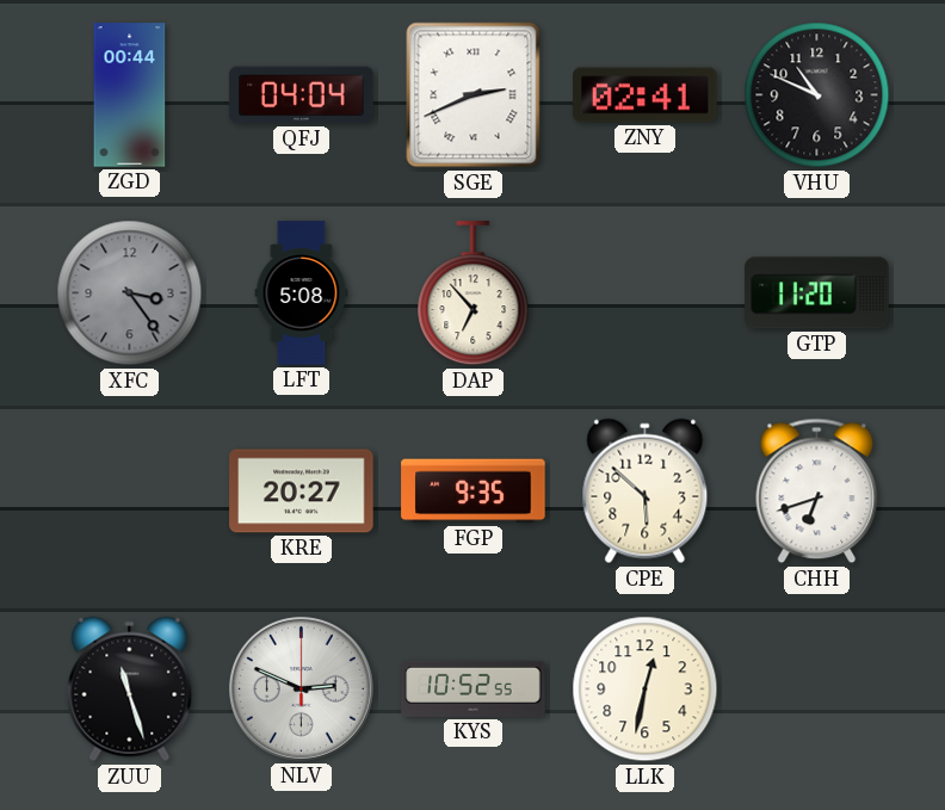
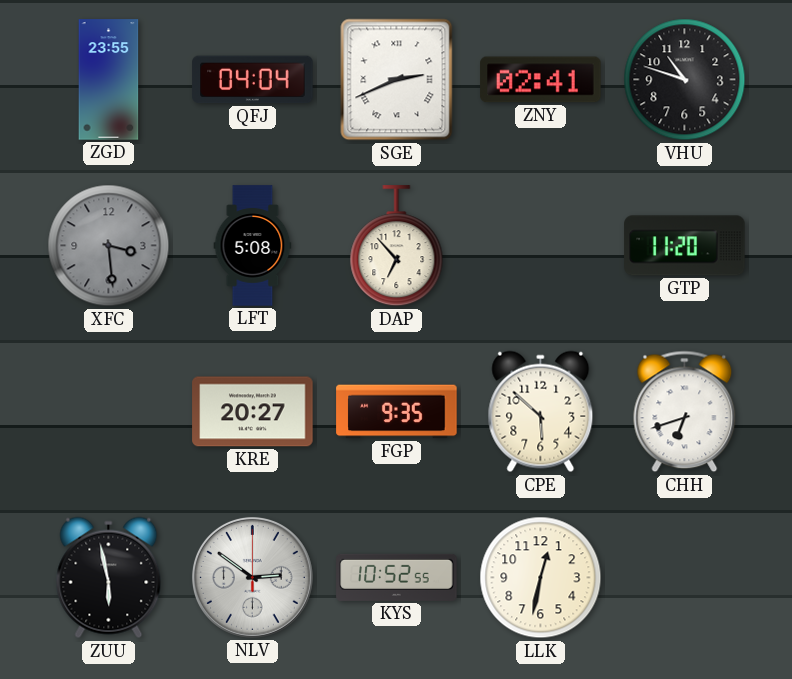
ZGD: 00:44 -> 23:55
VHU: 10:49 -> 10:48
XFC: 3:24 -> 3:29
ZUU: 11:27 -> 5:58
NLV: 2:49 -> 2:51
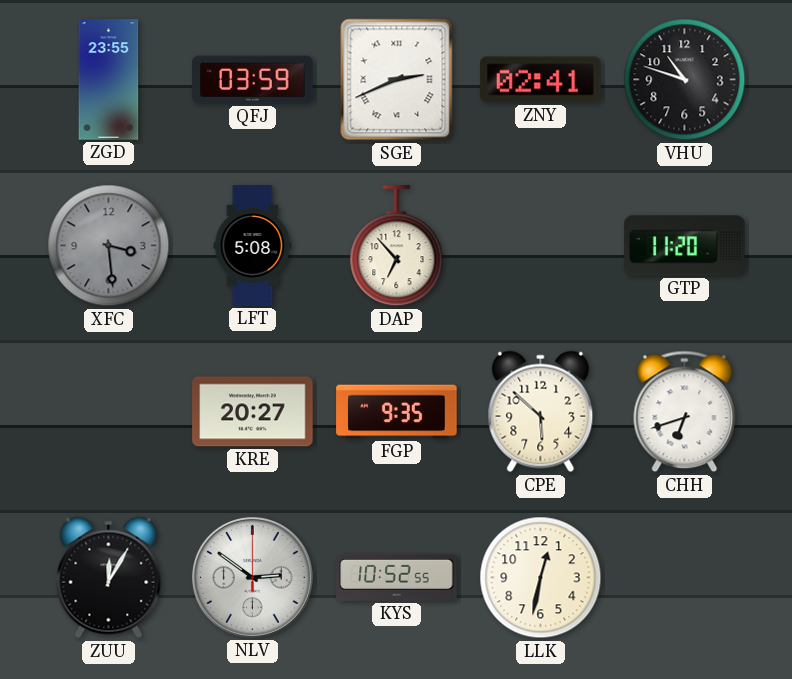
QFJ: 04:04 -> 03:59
ZUU: 5:58 -> 12:05
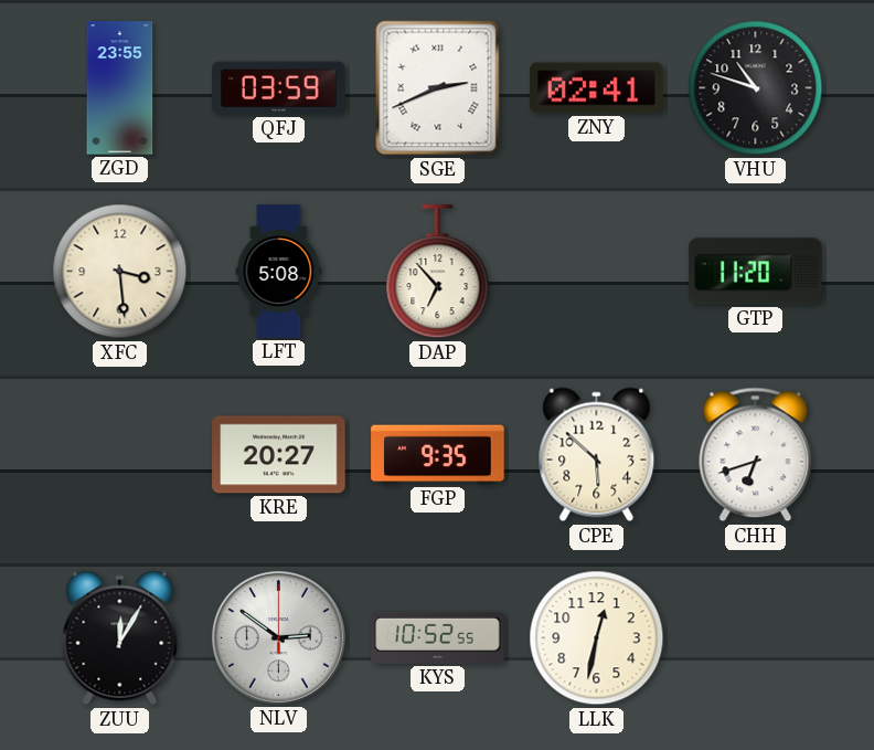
XFC dial: grey -> cream
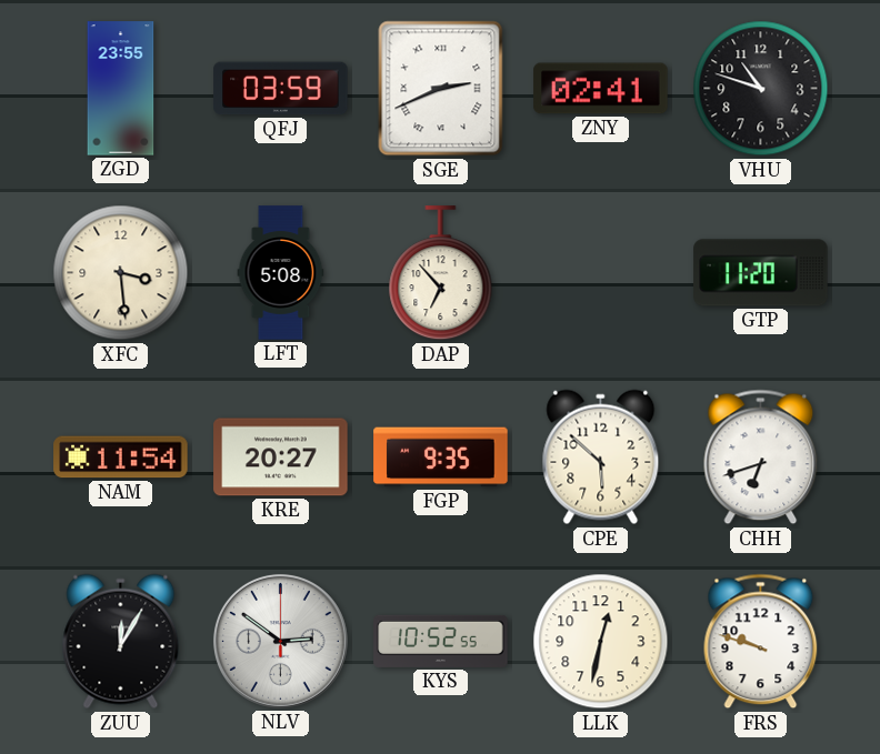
NAM: none -> 11:54
FRS: none -> 9:48
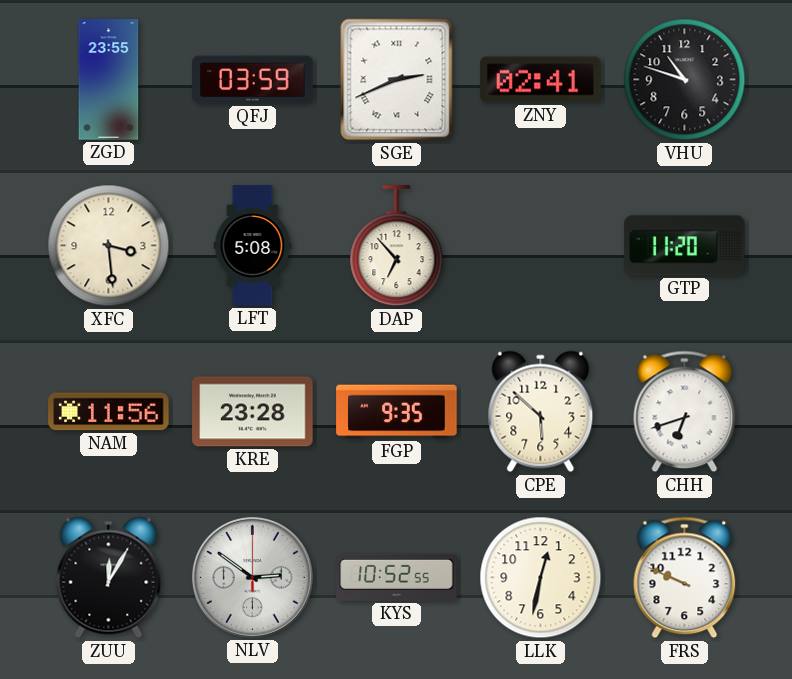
NAM: 11:54 -> 11:56
KRE: 20:27 -> 23:28
FRS: 9:48 -> 9:49
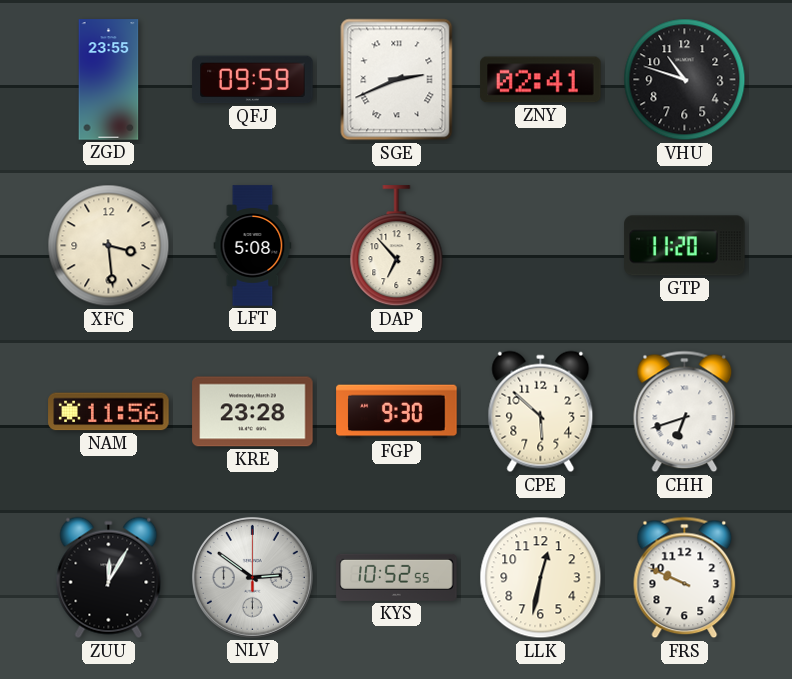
QFJ: 03:59 -> 09:59
FGP: 9:35 -> 9:30
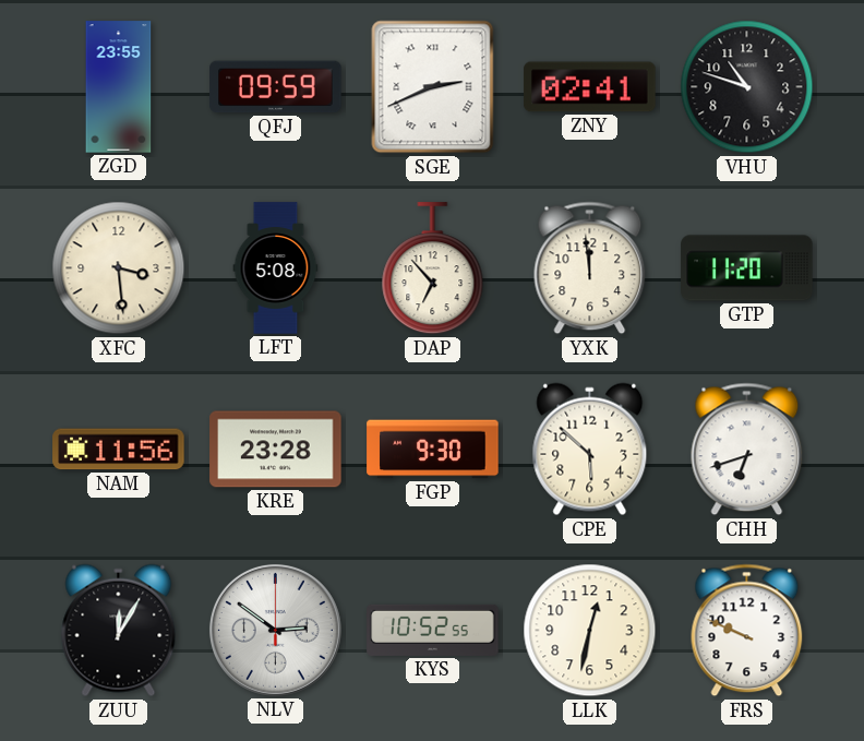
YXK: none -> 11:59
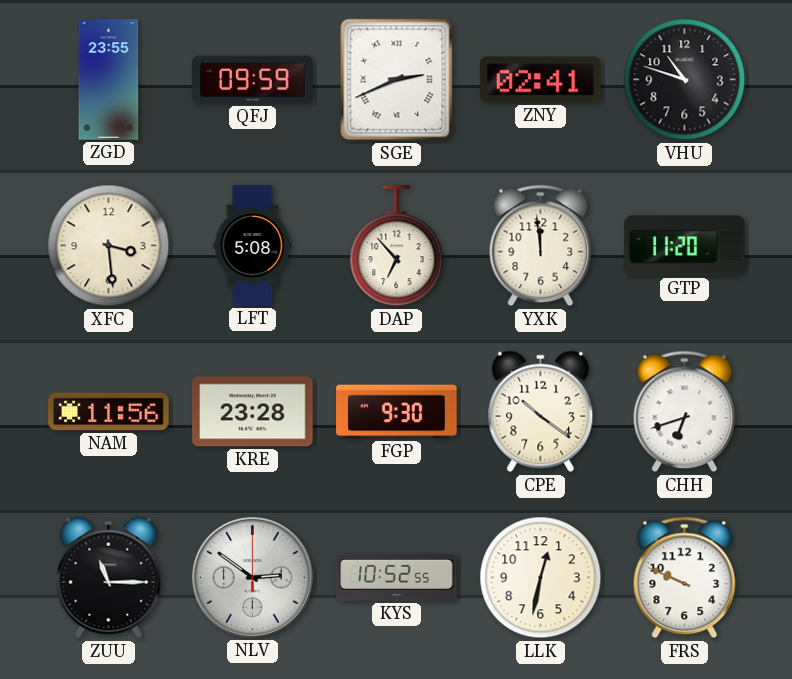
CPE: 5:52 -> 10:21
ZUU: 12:05 -> 11:15
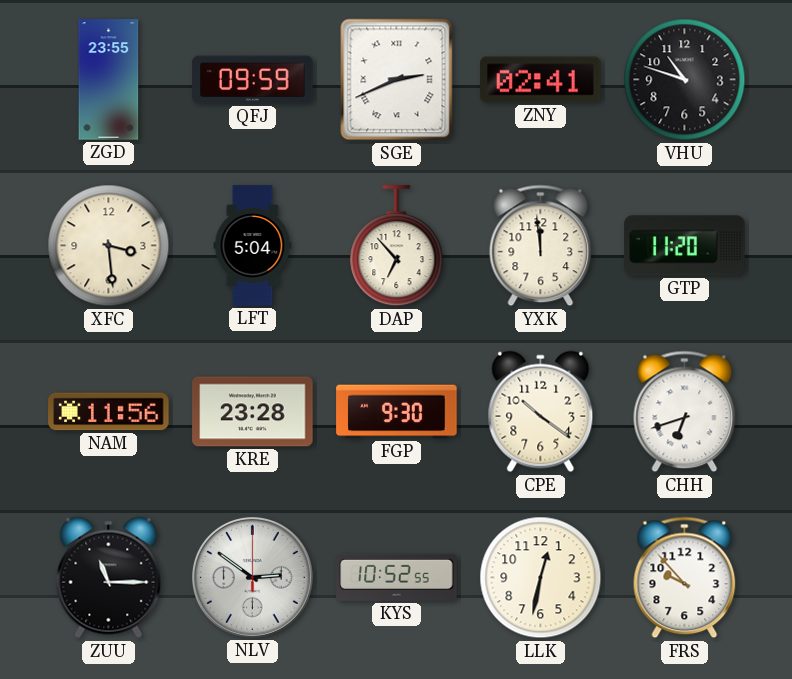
LFT: 5:08 -> 5:04
FRS: 9:49 -> 9:53
